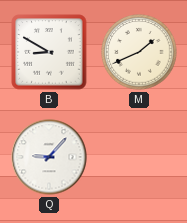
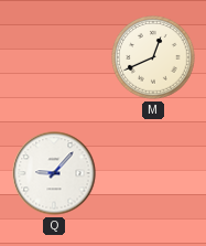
B: 8:50 -> none
M: 1:41 -> 12:41
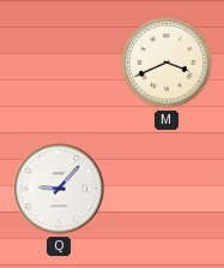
M: 12:41 -> 3:41
